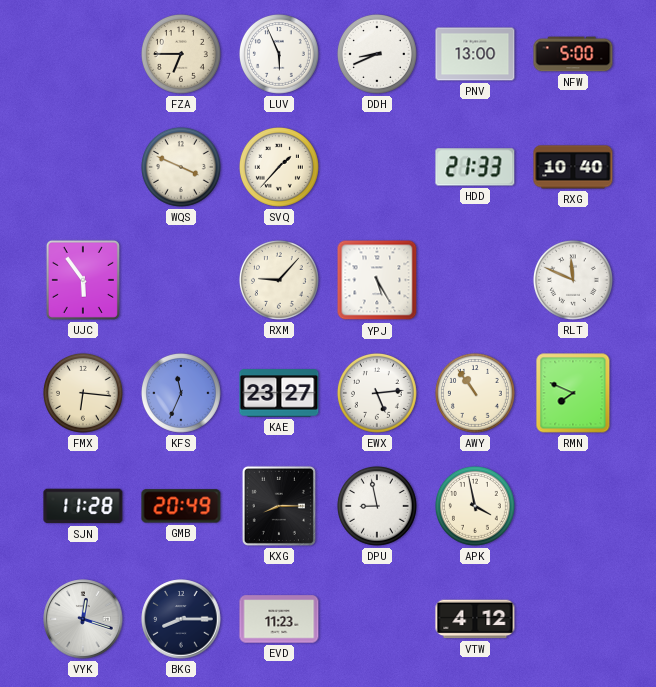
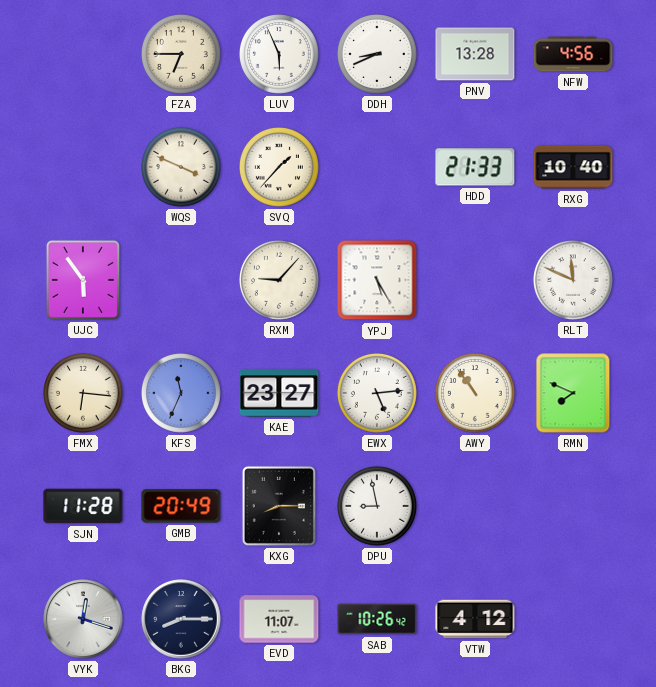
PNV: 13:00 -> 13:28
NFW: 5:00 -> 4:56
APK: 3:58 -> none
EVD: 11:23 -> 11:07
SAB: none -> 10:26
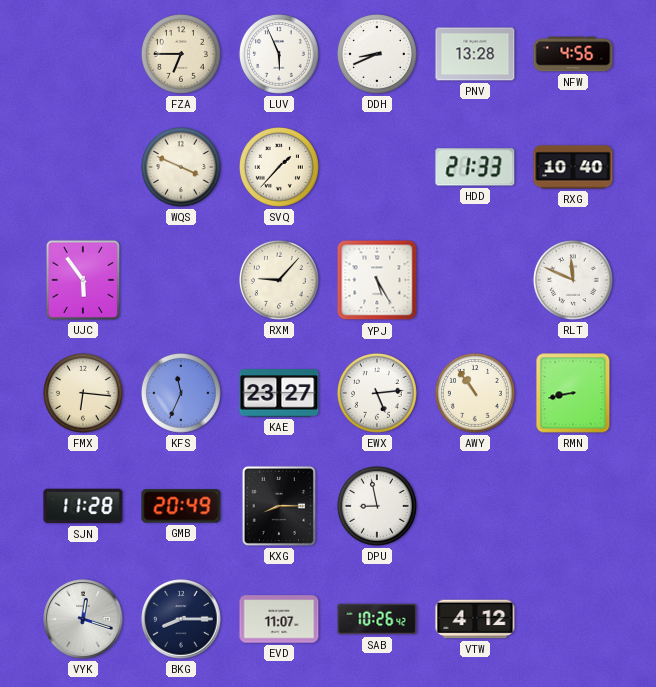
RMN: 7:49 -> 8:43
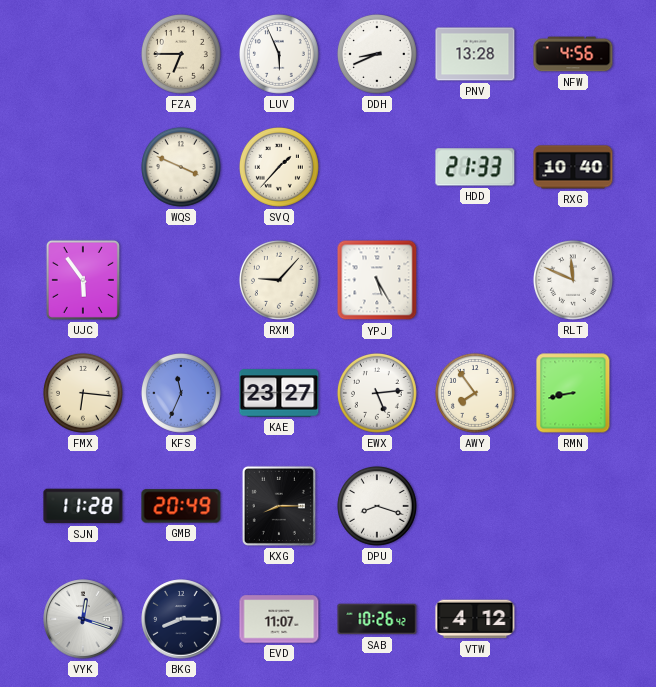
AWY: 10:54 -> 7:54
DPU: 8:58 -> 8:18
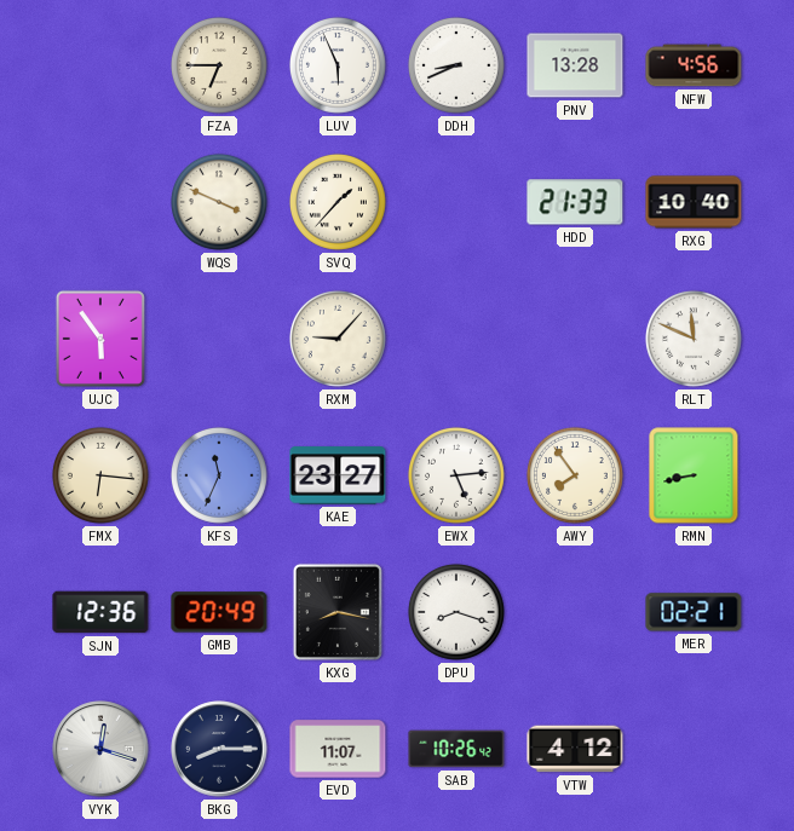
YPJ: 5:25 -> none
SJN: 11:28 -> 12:36
KXG: 8:15 -> 8:17
MER: none -> 02:21
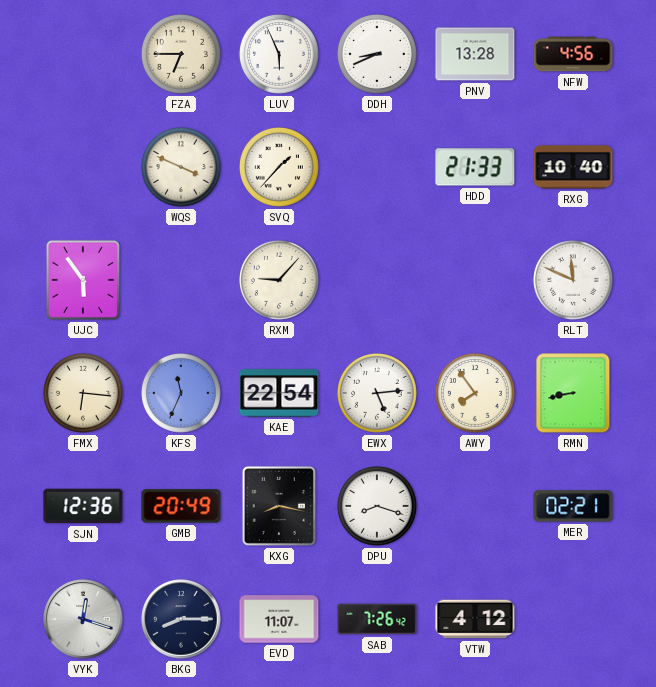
KAE: 23:27 -> 22:54
SAB: 10:26 -> 7:26
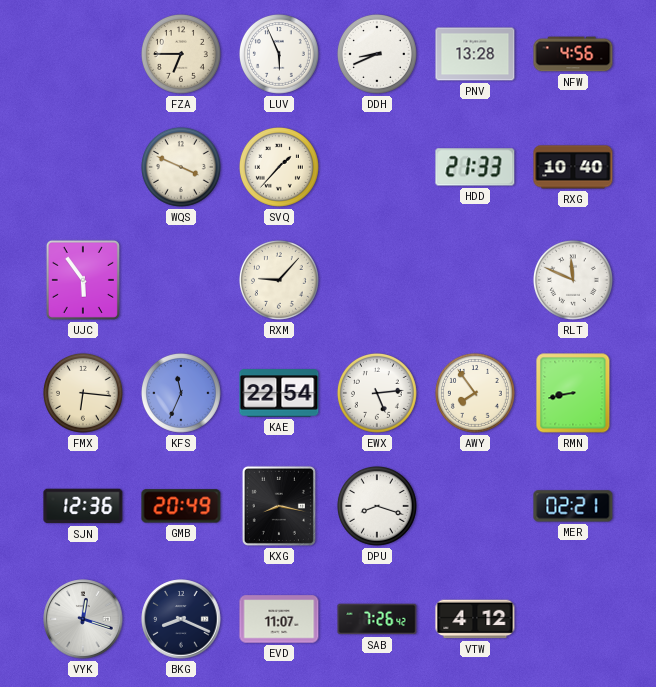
BKG: 8:15 -> 8:19
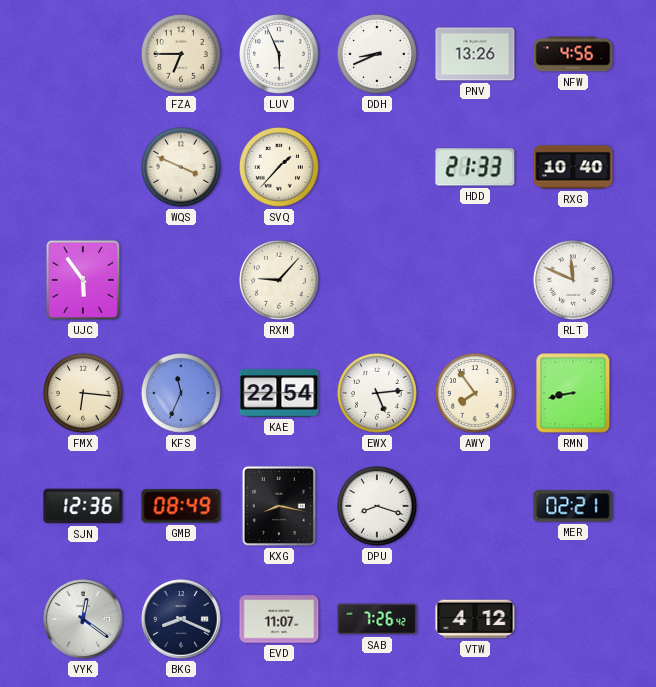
PNV: 13:28 -> 13:26
GMB: 20:49 -> 08:49
VYK: 12:18 -> 12:21
